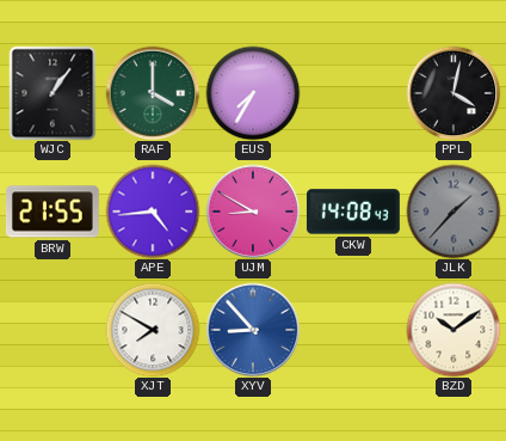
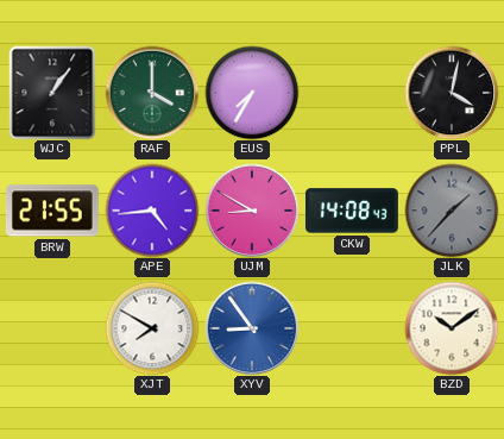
XYV: 8:53 -> 8:54
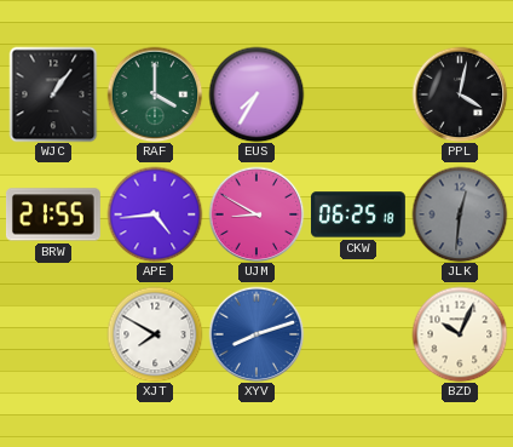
CKW: 14:08 -> 06:25
JLK: 1:37 -> 12:31
XYV: 8:54 -> 8:12
BZD: 10:09 -> 10:04
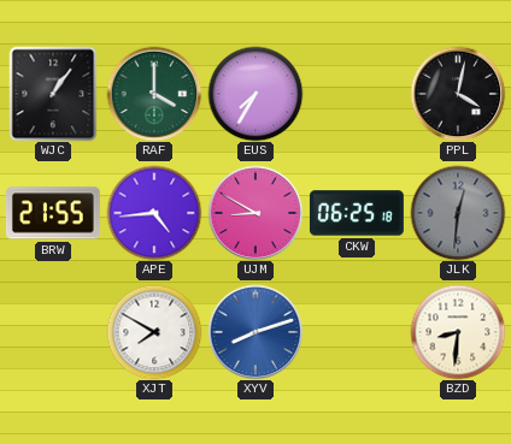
BZD: 10:04 -> 8:31
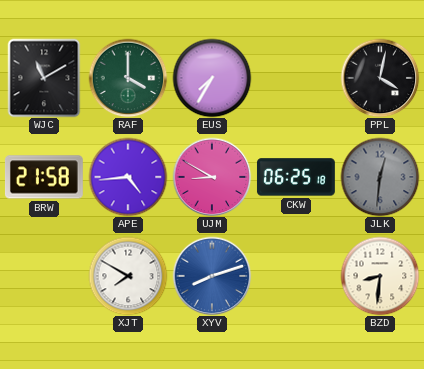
WJC: 1:06 -> 11:10
BRW: 21:55 -> 21:58
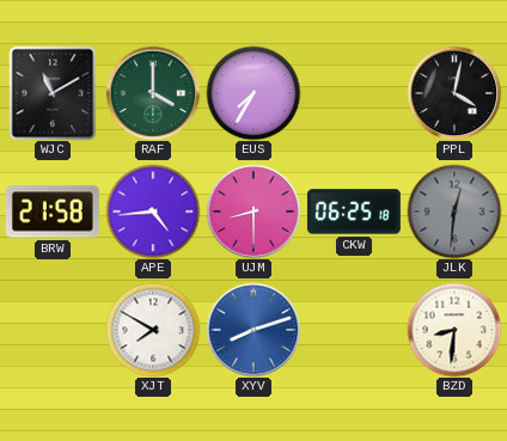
UJM: 8:50 -> 8:30
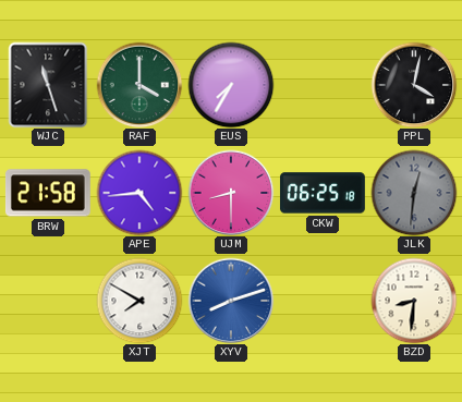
WJC: 11:10 -> 11:27
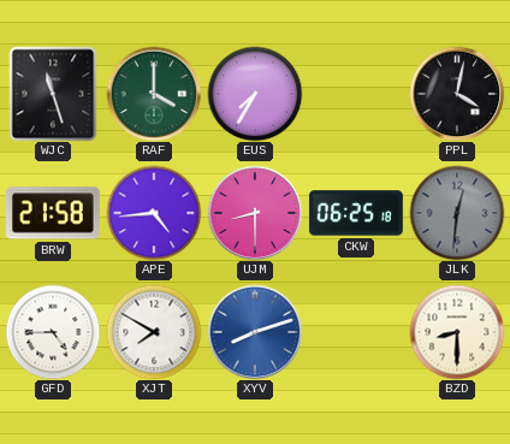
GFD: none -> 4:45
BZD: 8:31 -> 8:30
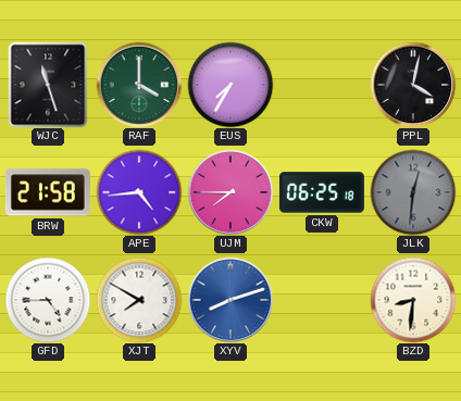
UJM: 8:30 -> 7:45
BZD: 8:30 -> 8:31
